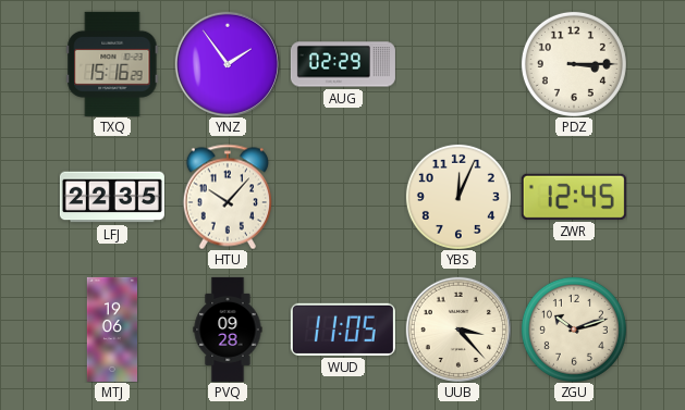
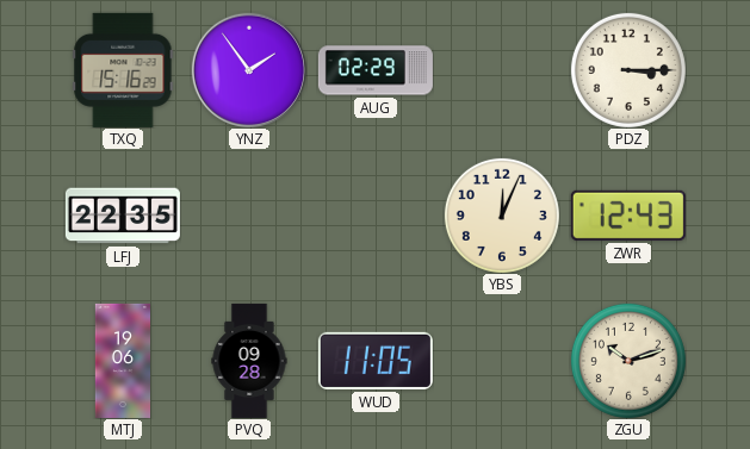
HTU: 10:07 -> none
ZWR: 12:45 -> 12:43
UUB: 3:23 -> none
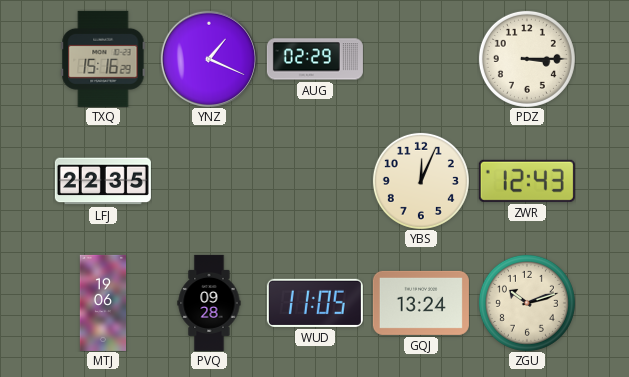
YNZ: 1:54 -> 1:19
GQJ: none -> 13:24
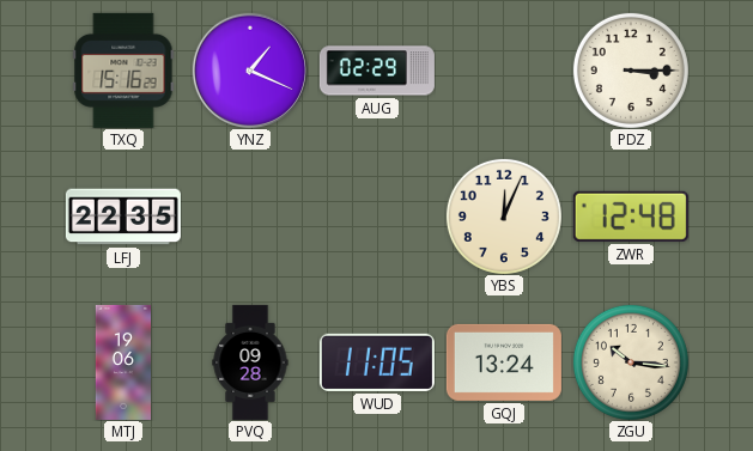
ZWR: 12:43 -> 12:48
ZGU: 10:12 -> 10:16
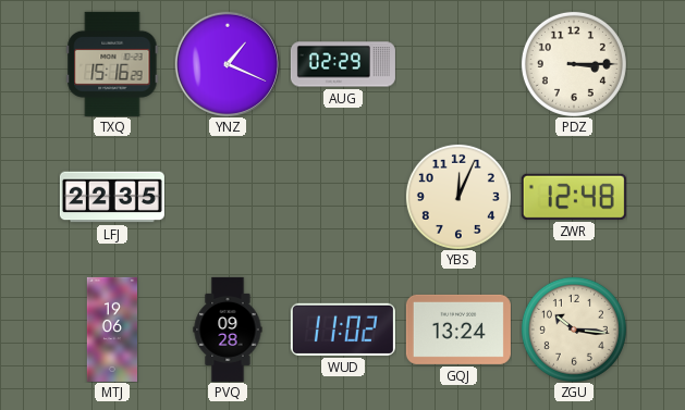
WUD: 11:05 -> 11:02
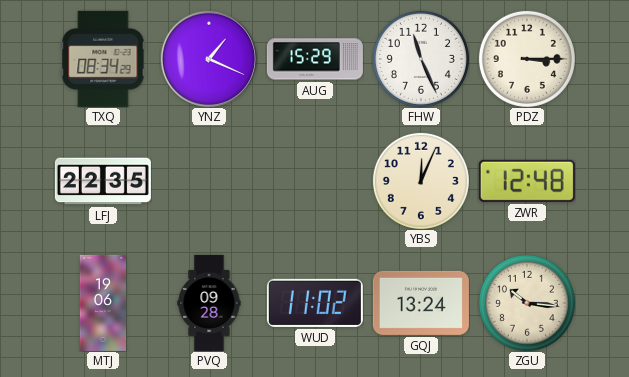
TXQ: 15:16 -> 08:34
AUG: 02:29 -> 15:29
FHW: none -> 11:26
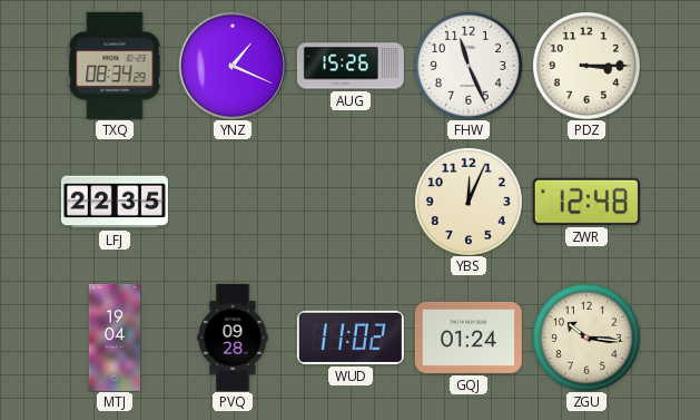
AUG: 15:29 -> 15:26
MTJ: 19:06 -> 19:04
GQJ: 13:24 -> 01:24
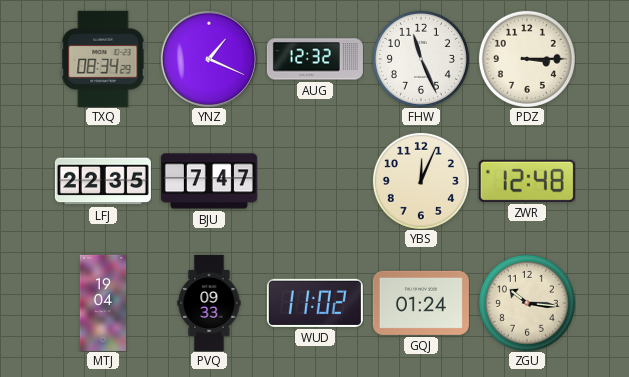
AUG: 15:26 -> 12:32
BJU: none -> 7:47
PVQ: 09:28 -> 09:33
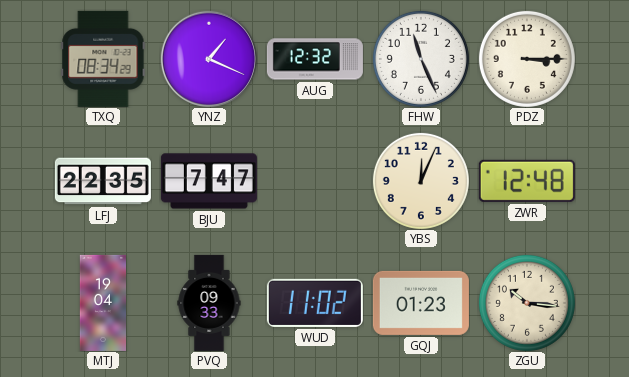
GQJ: 01:24 -> 01:23
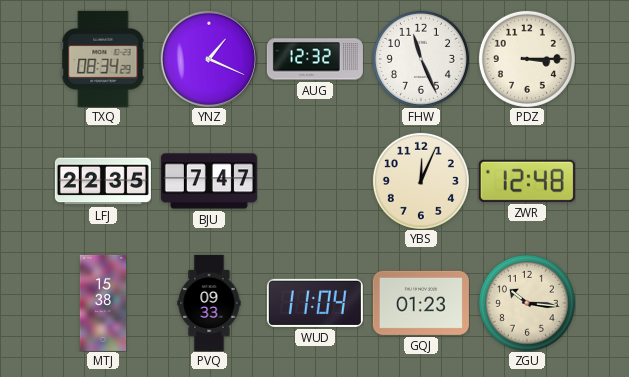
MTJ: 19:04 -> 15:38
WUD: 11:02 -> 11:04
